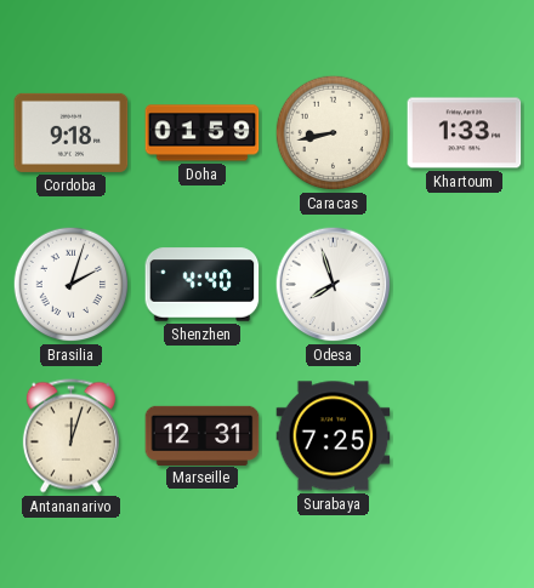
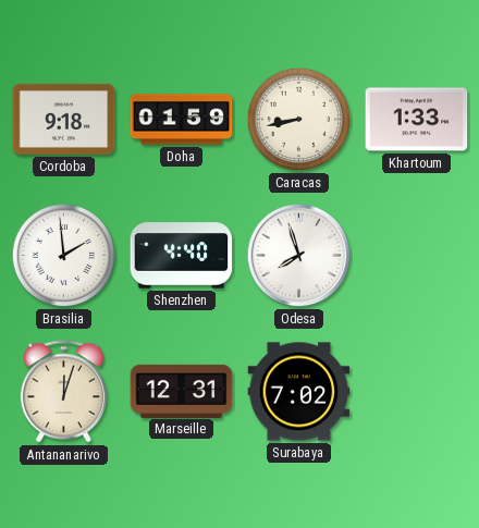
Brasilia: 2:03 -> 1:59
Surabaya: 7:25 -> 7:02
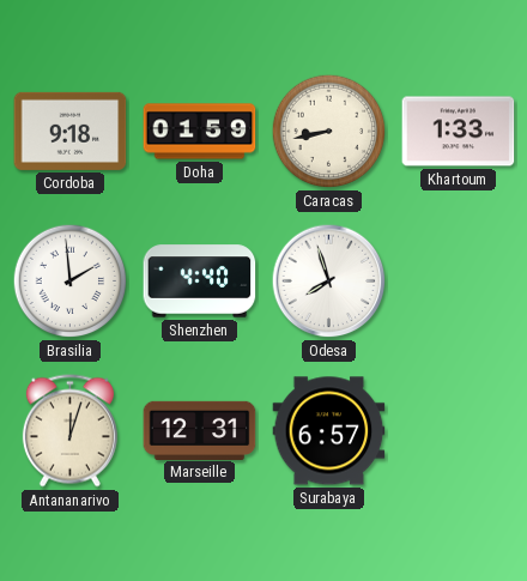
Surabaya: 7:02 -> 6:57
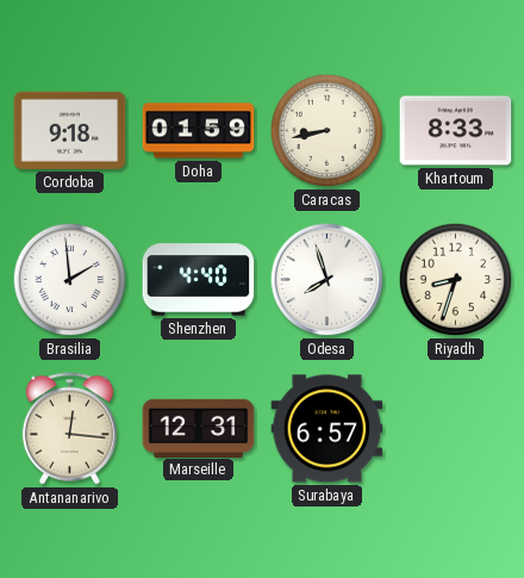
Khartoum: 1:33 -> 8:33
Riyadh: none -> 8:33
Antananarivo: 12:03 -> 12:16
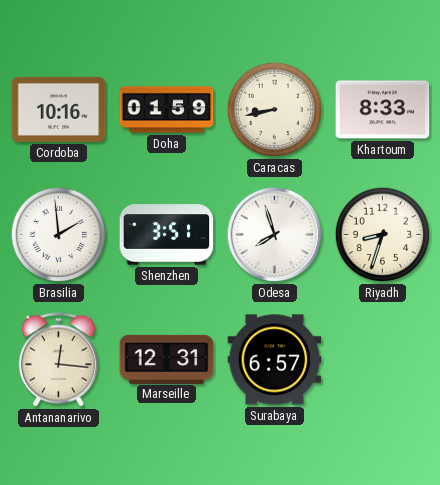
Cordoba: 9:18 -> 10:16
Shenzhen: 4:40 -> 3:51
